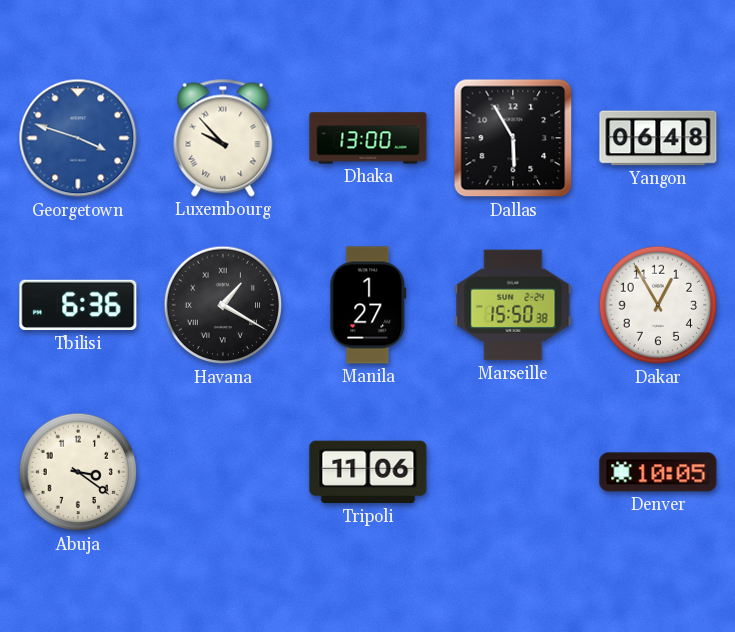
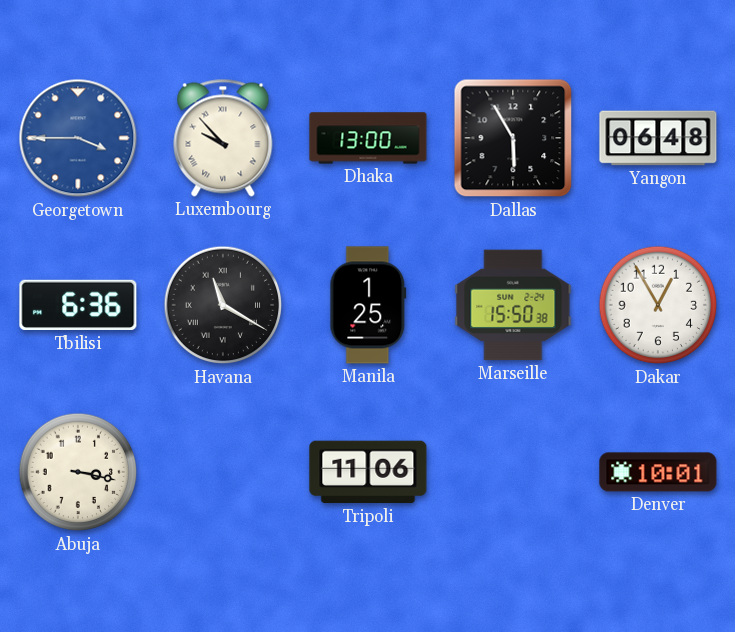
Georgetown: 3:48 -> 3:45
Havana: 1:20 -> 11:20
Manila: 1:27 -> 1:25
Abuja: 3:21 -> 3:17
Denver: 10:05 -> 10:01
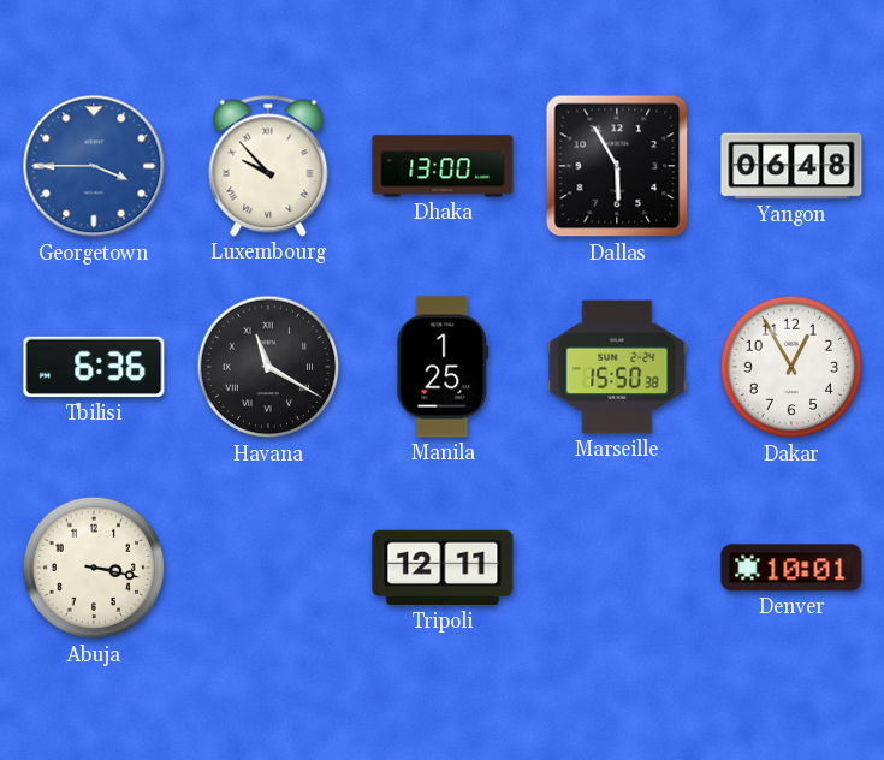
Tripoli: 11:06 -> 12:11
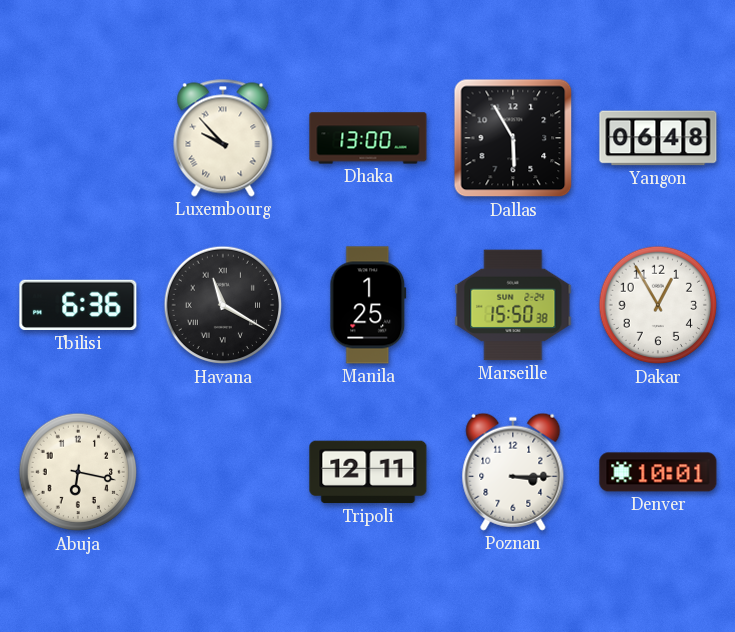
Georgetown: 3:45 -> none
Abuja: 3:17 -> 6:17
Poznan: none -> 3:15
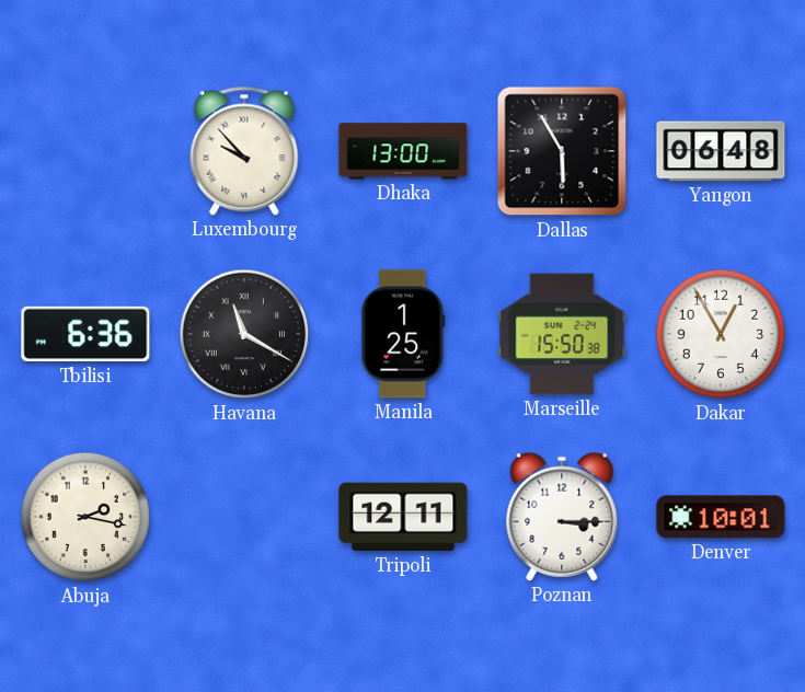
Abuja: 6:17 -> 2:17
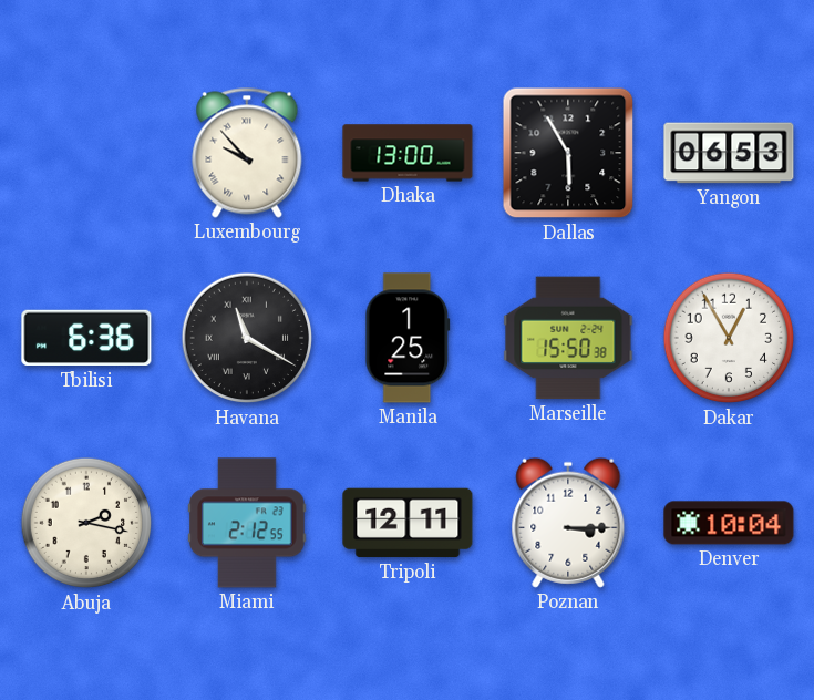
Yangon: 06:48 -> 06:53
Miami: none -> 2:12
Denver: 10:01 -> 10:04
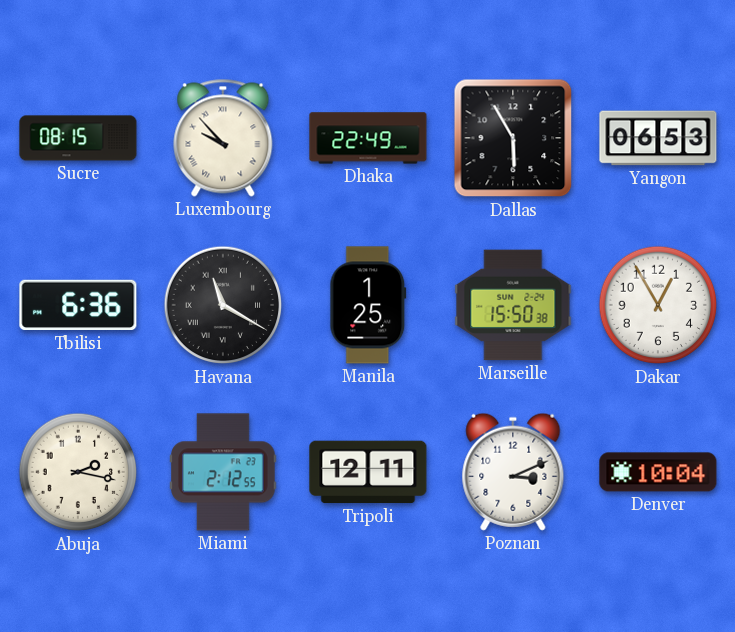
Sucre: none -> 08:15
Dhaka: 13:00 -> 22:49
Poznan: 3:15 -> 3:11
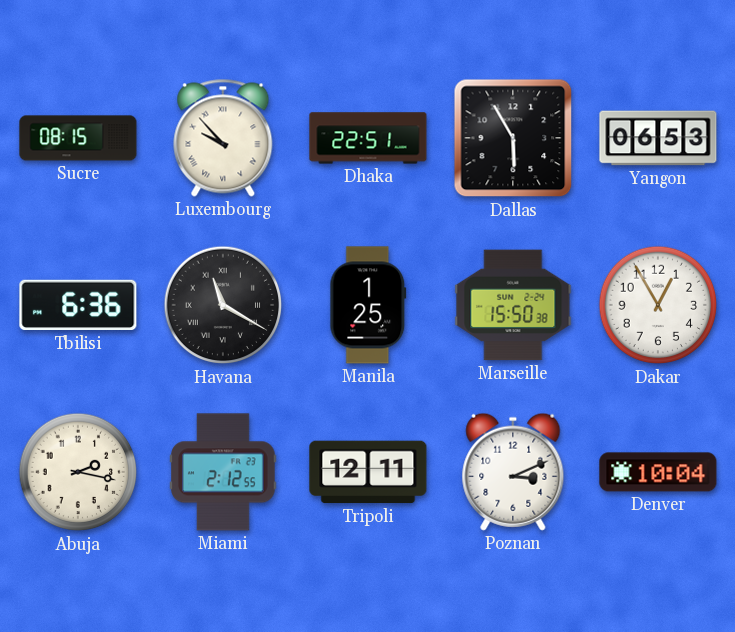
Dhaka: 22:49 -> 22:51
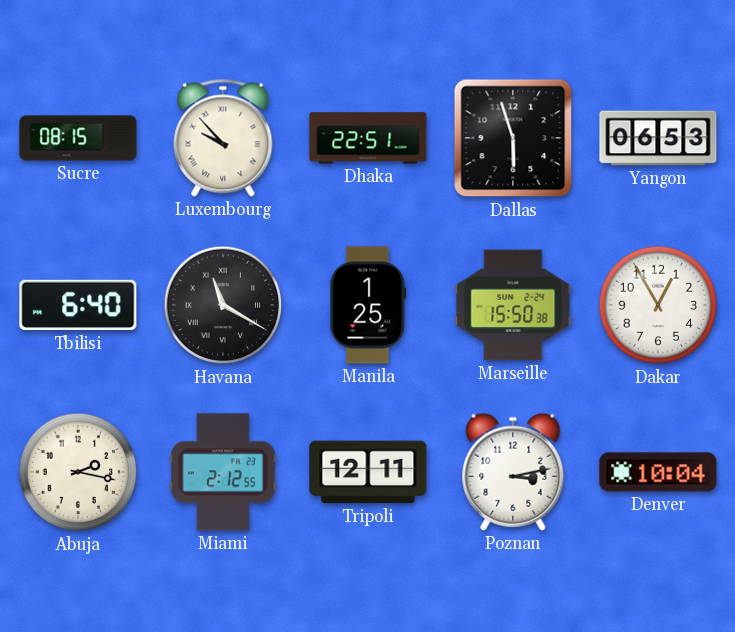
Dallas: 5:55 -> 5:57
Tbilisi: 6:36 -> 6:40
Poznan: 3:11 -> 3:13
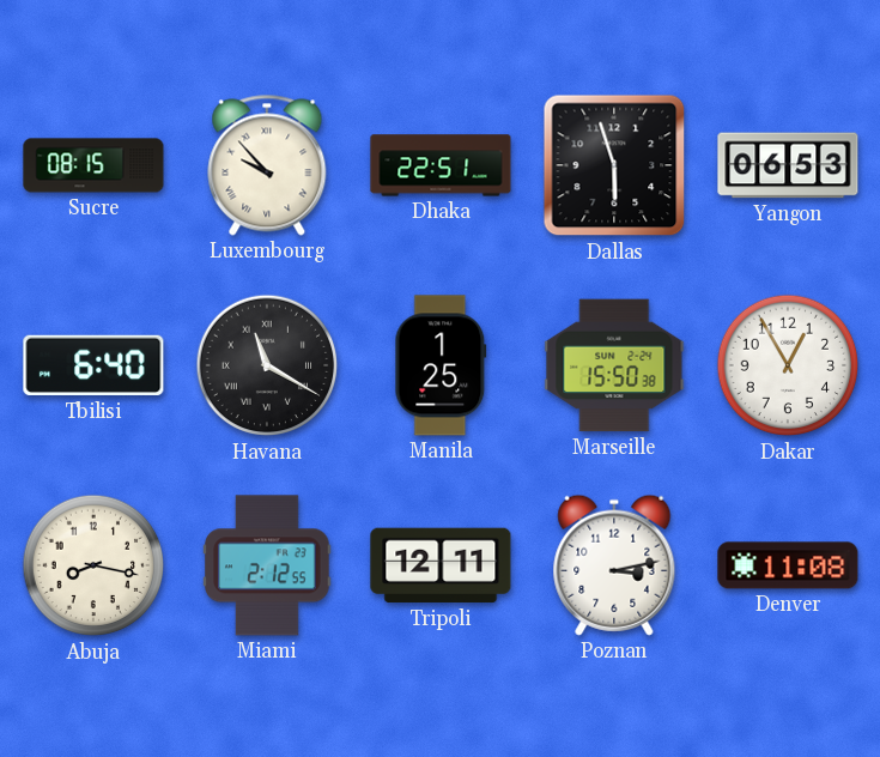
Abuja: 2:17 -> 8:17
Denver: 10:04 -> 11:08
